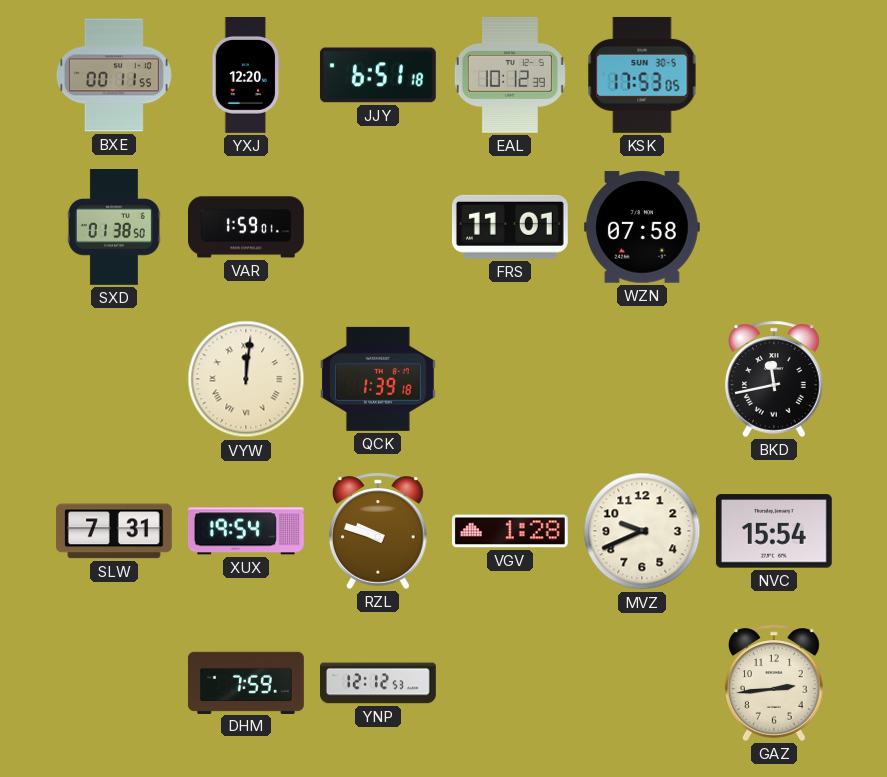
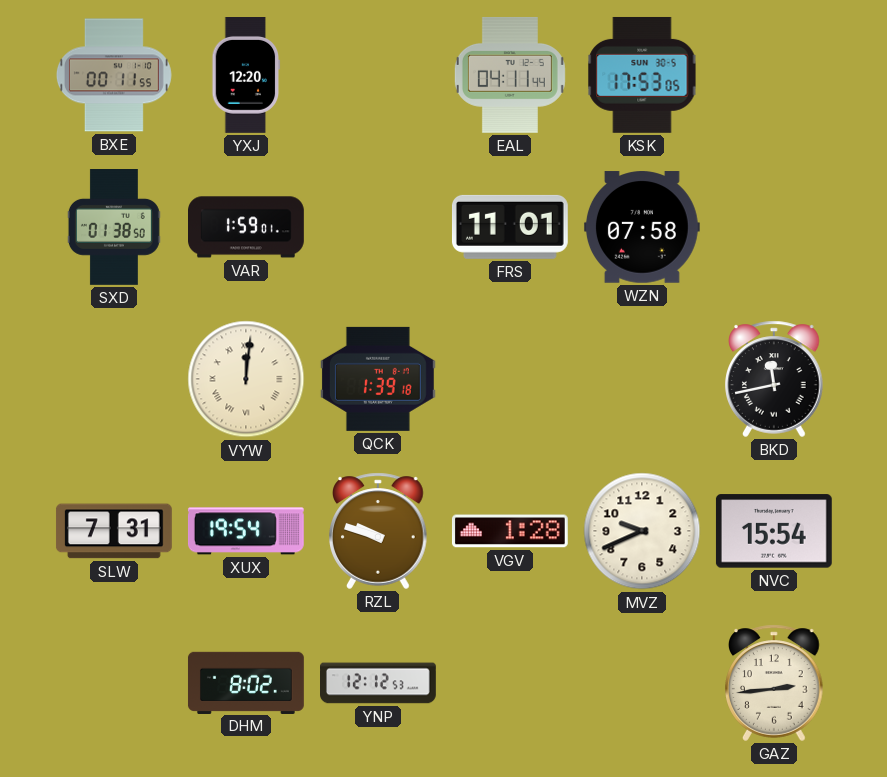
JJY: 6:51 -> none
EAL: 10:12 -> 04:11
DHM: 7:59 -> 8:02
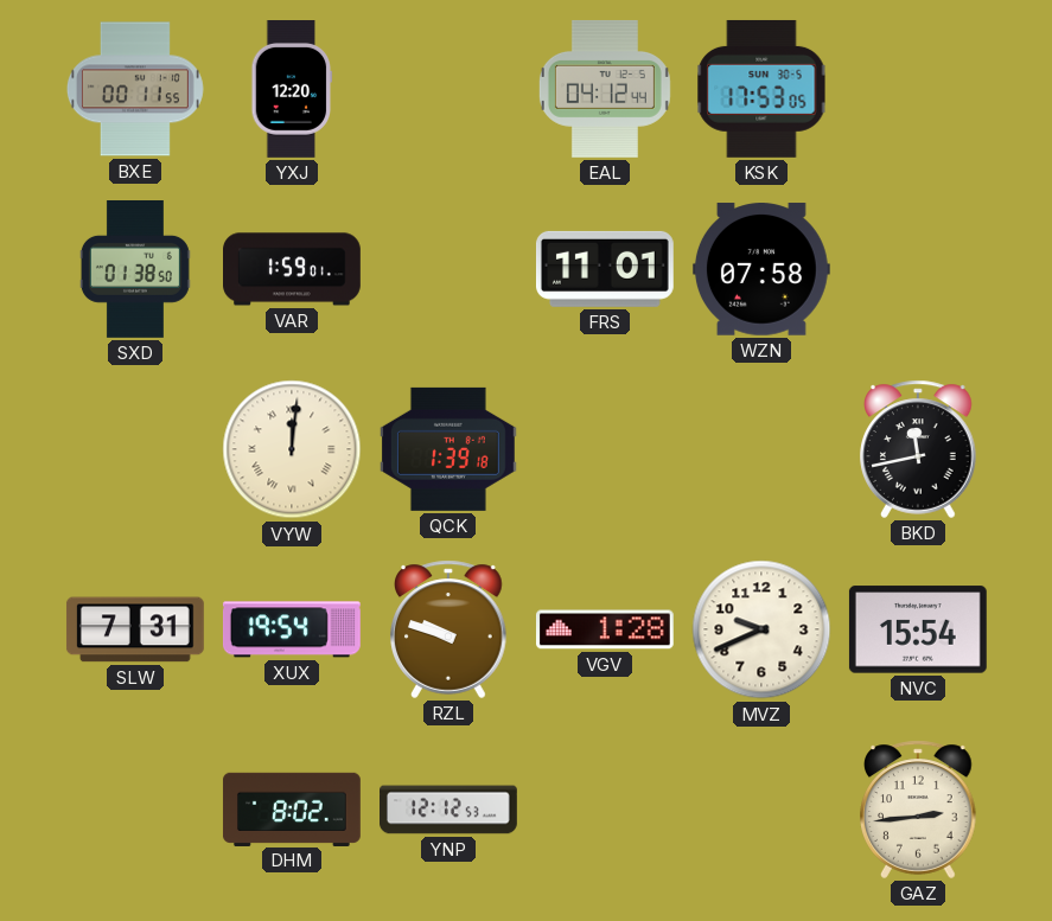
EAL: 04:11 -> 04:12
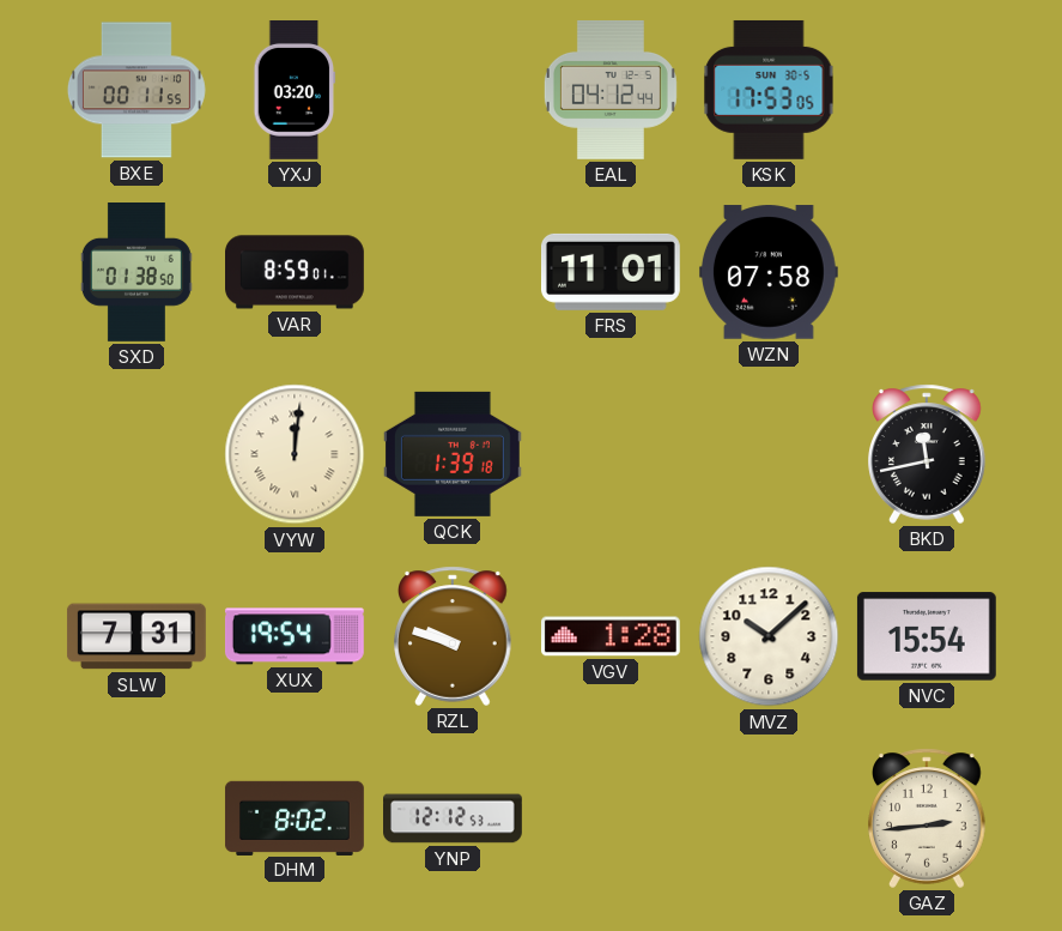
YXJ: 12:20 -> 03:20
VAR: 1:59 -> 8:59
MVZ: 9:41 -> 10:08
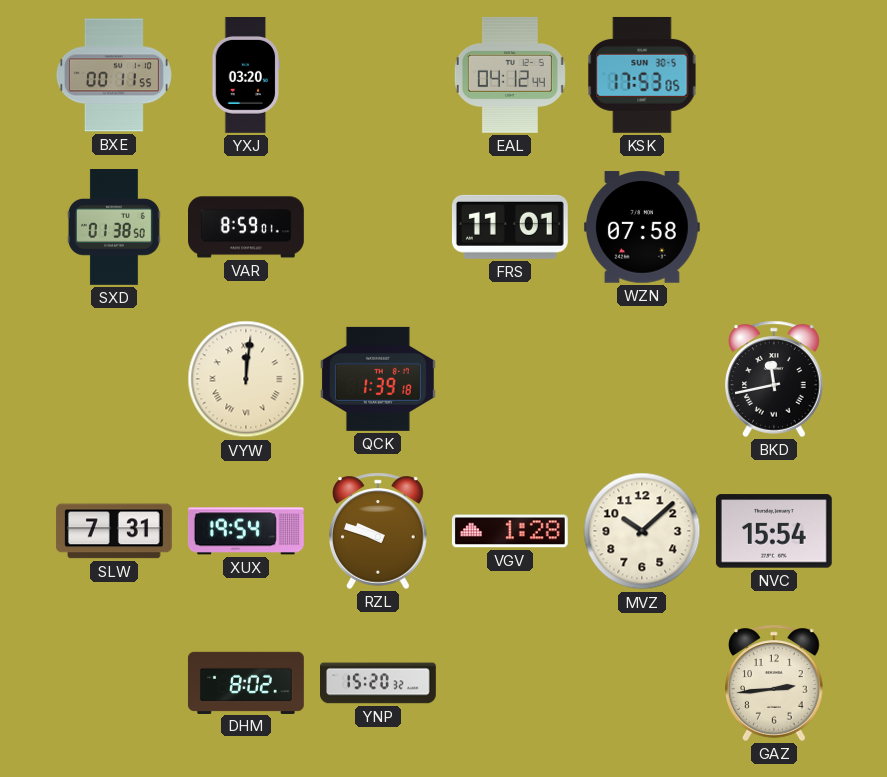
YNP: 12:12 -> 15:20
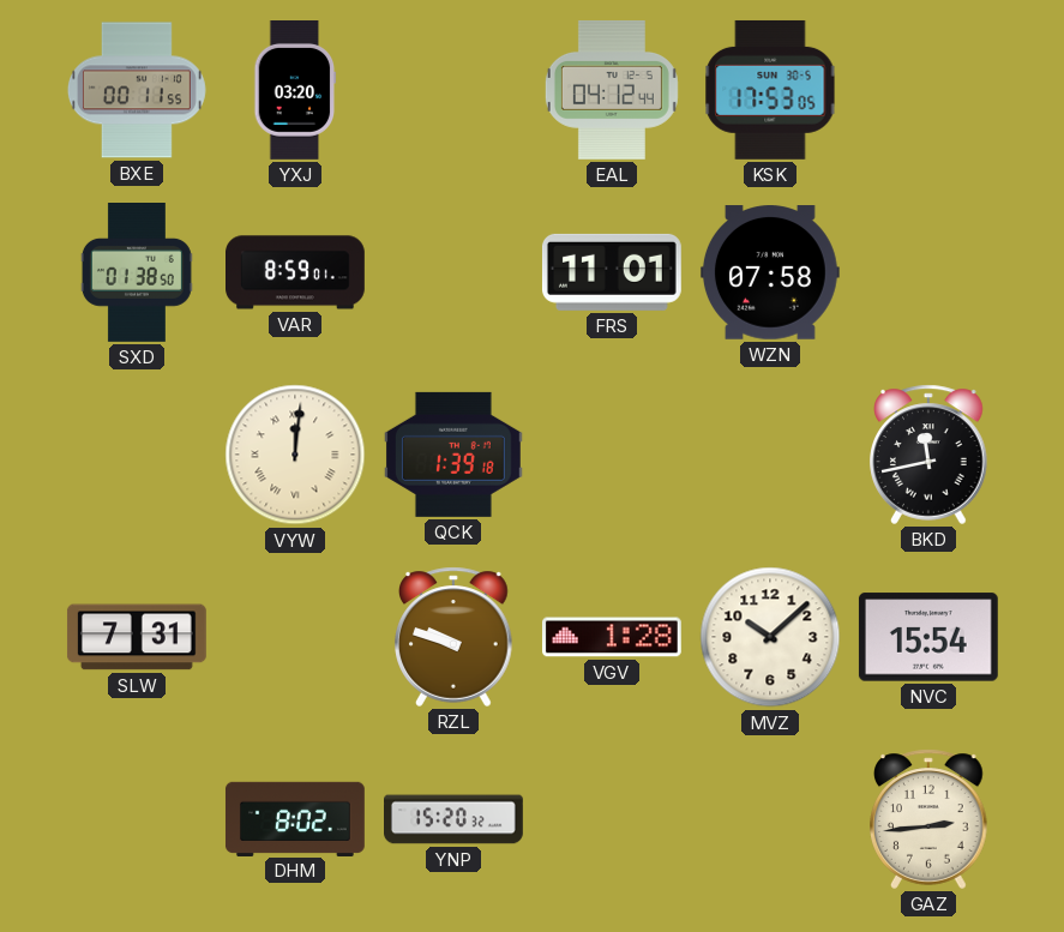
XUX: 19:54 -> none
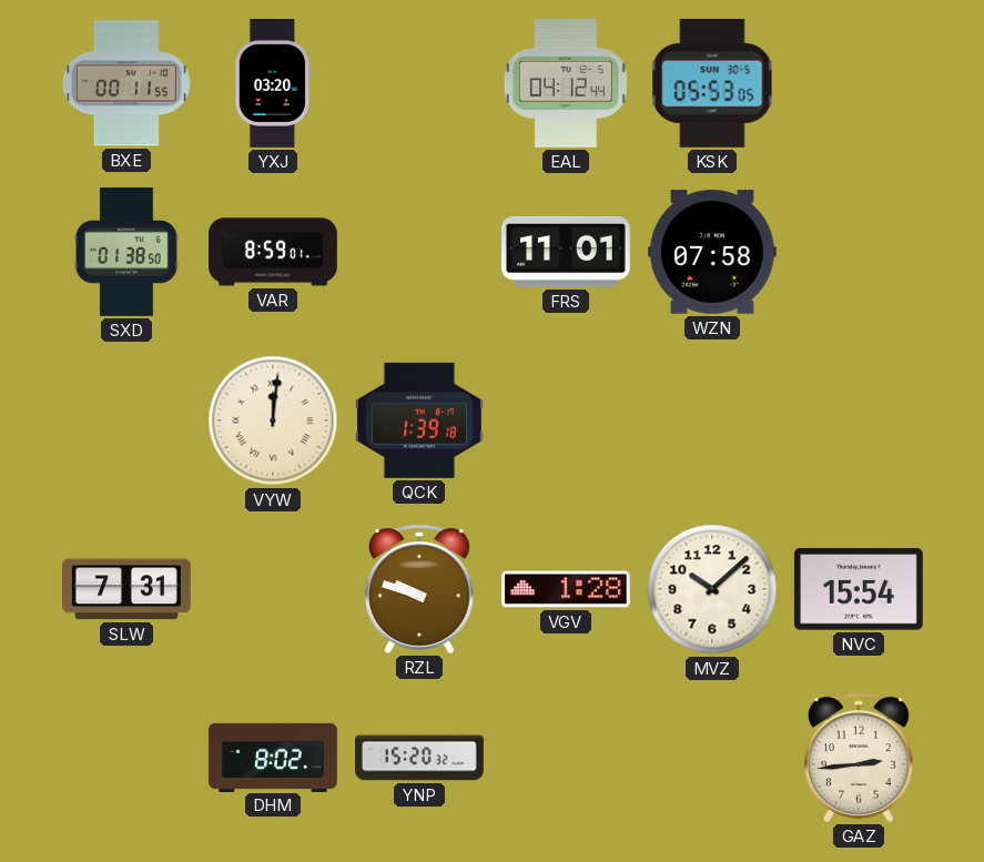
KSK: 17:53 -> 05:53
BKD: 11:43 -> none
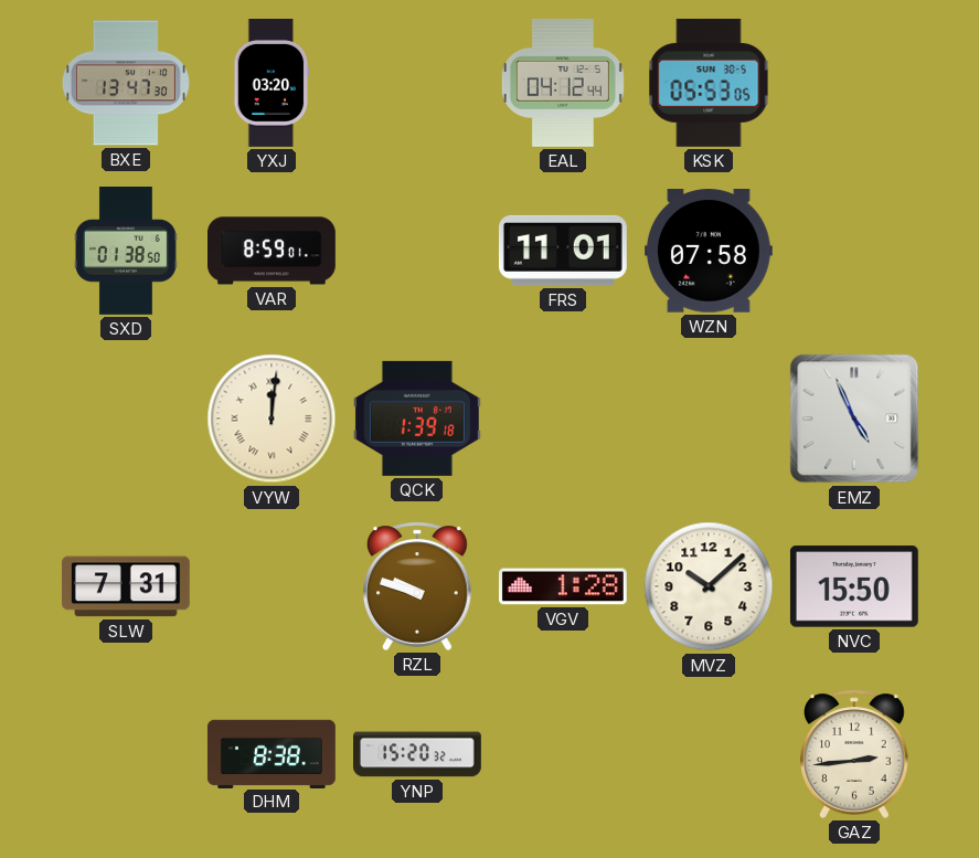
BXE: 00:11 -> 13:47
EMZ: none -> 4:56
NVC: 15:54 -> 15:50
DHM: 8:02 -> 8:38
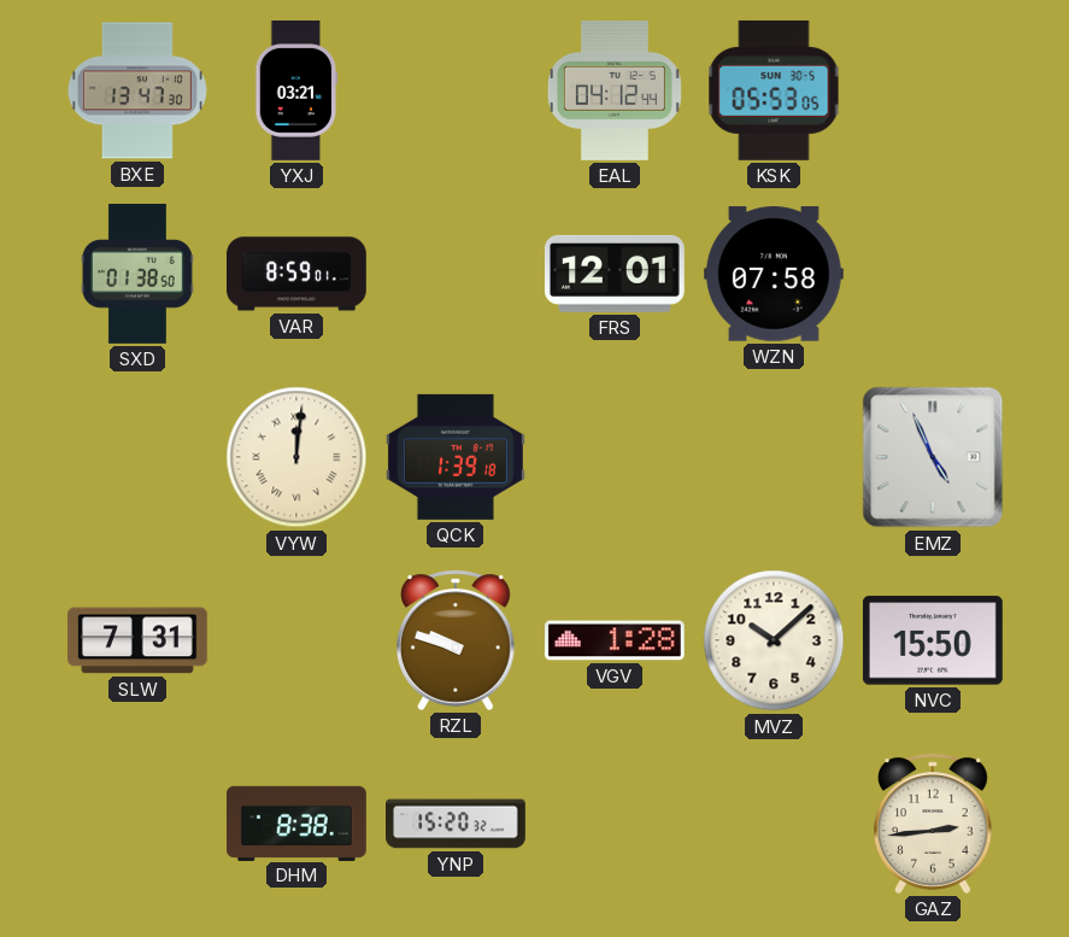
YXJ: 03:20 -> 03:21
FRS: 11:01 -> 12:01
